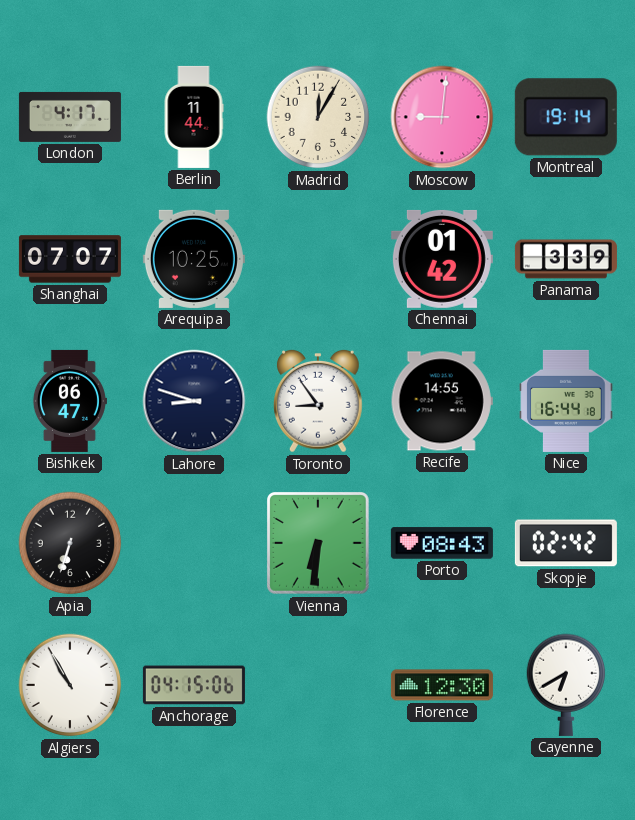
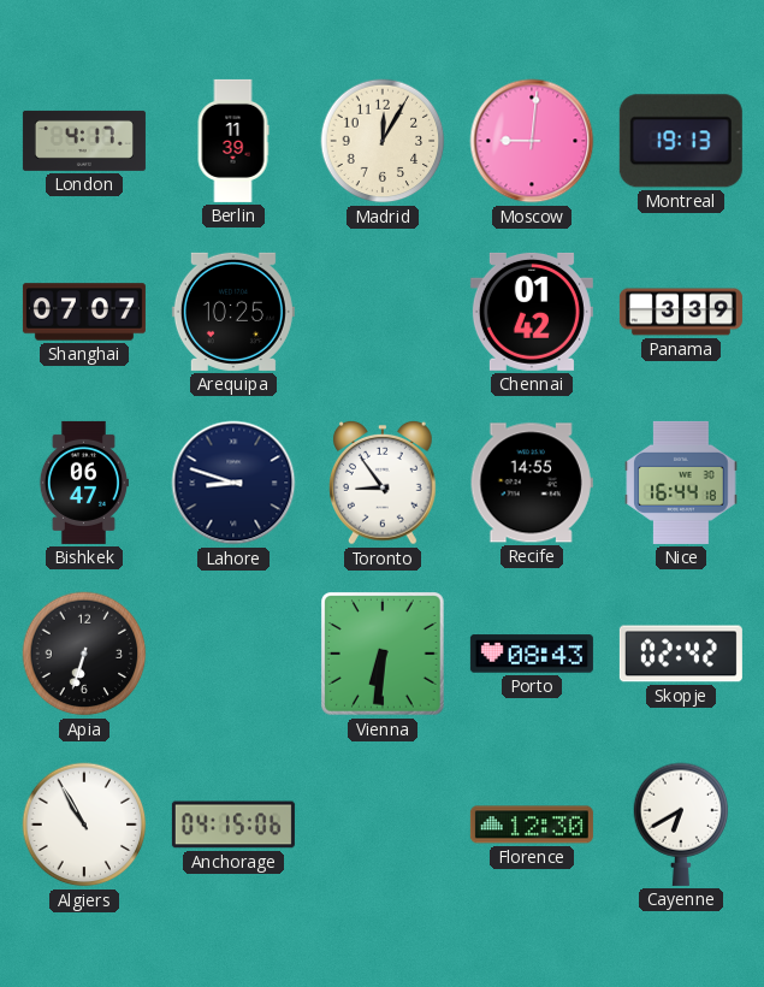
Berlin: 11:44 -> 11:39
Montreal: 19:14 -> 19:13
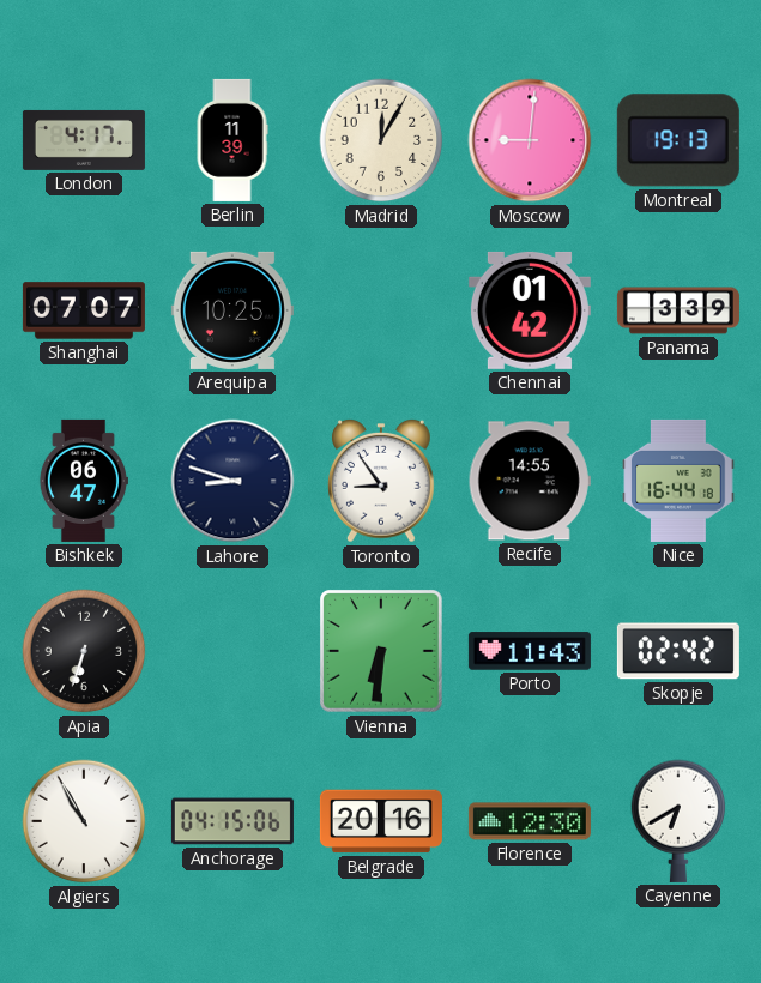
Porto: 08:43 -> 11:43
Belgrade: none -> 20:16
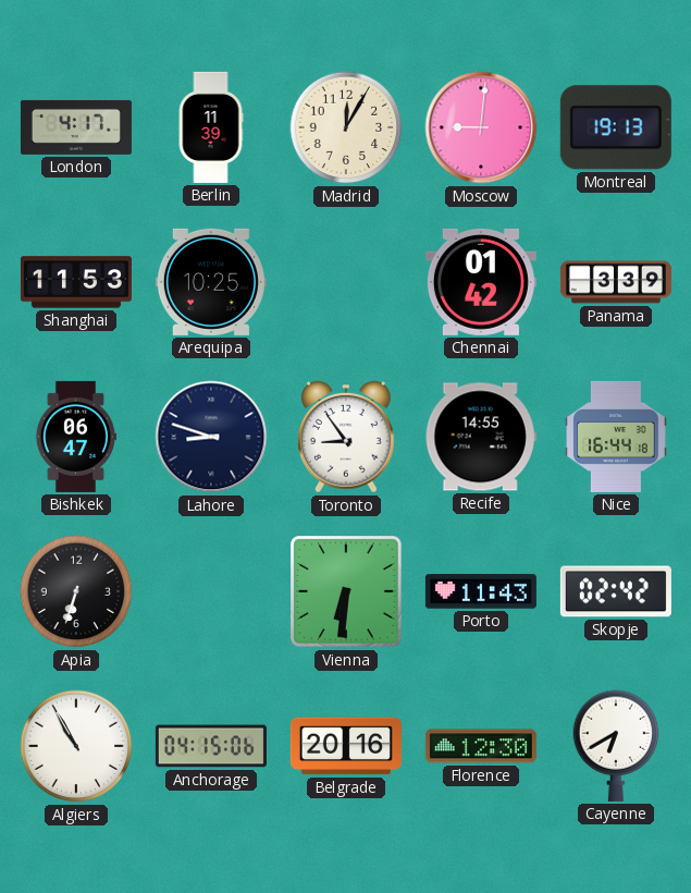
Shanghai: 07:07 -> 11:53
